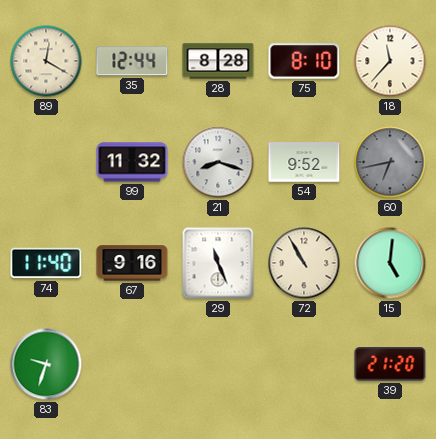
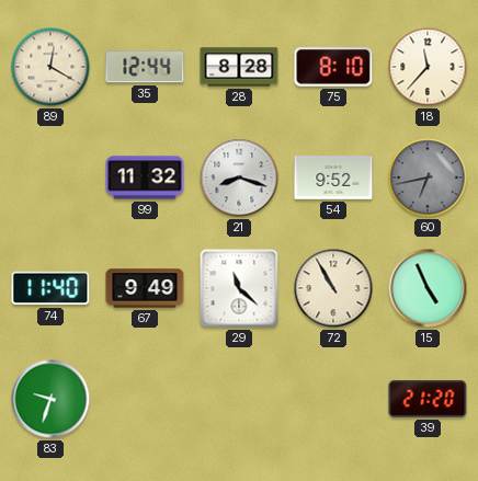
67: 9:16 -> 9:49
29: 11:26 -> 11:22
15: 5:01 -> 4:56
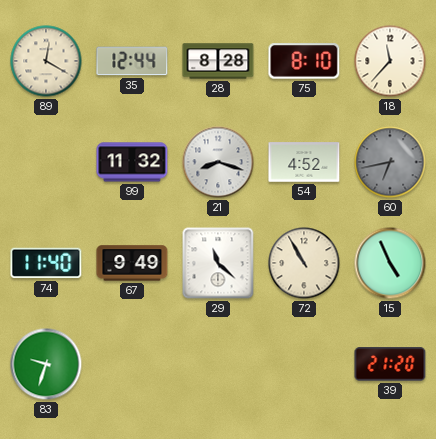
54: 9:52 -> 4:52
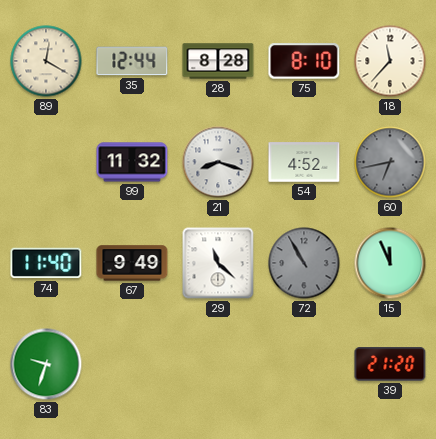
72 dial: cream -> grey
15: 4:56 -> 11:56
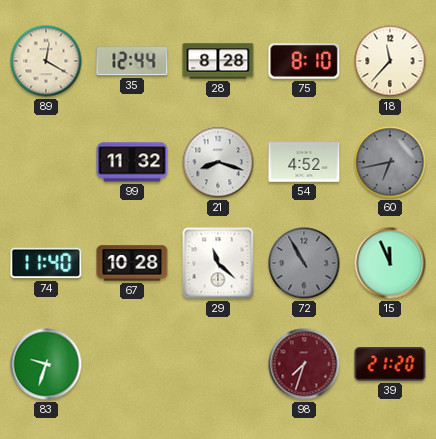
67: 9:49 -> 10:28
98: none -> 7:33
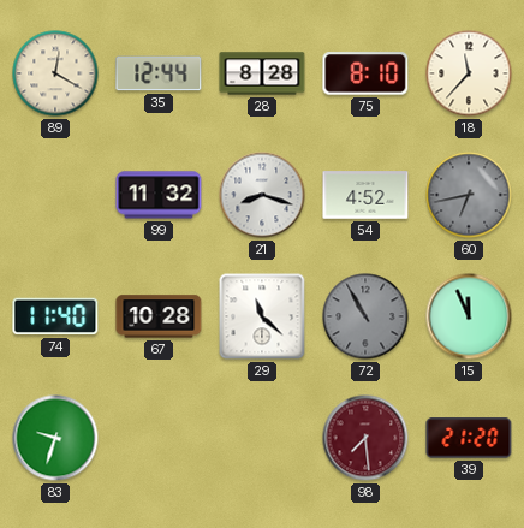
98: 7:33 -> 7:29
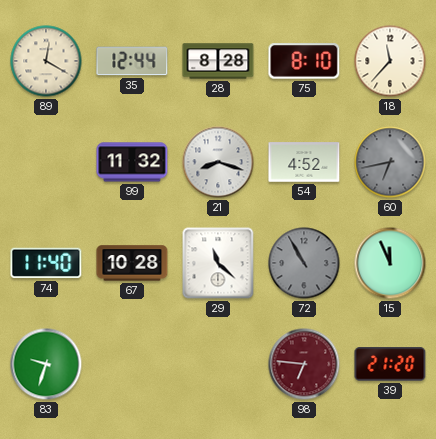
98: 7:29 -> 6:46
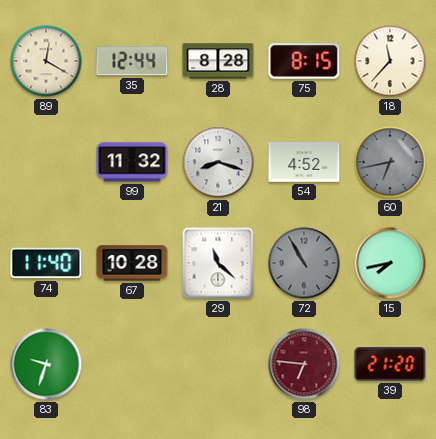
75: 8:10 -> 8:15
15: 11:56 -> 7:43
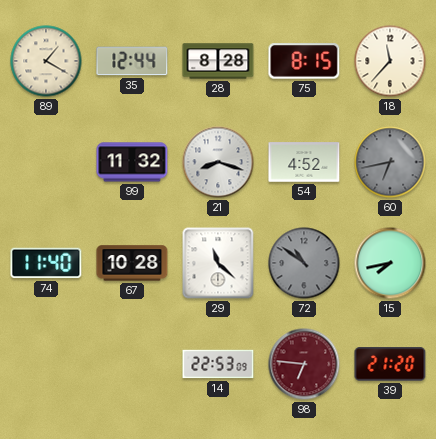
89: 12:20 -> 1:20
72: 10:55 -> 10:51
83: 9:33 -> none
14: none -> 22:53
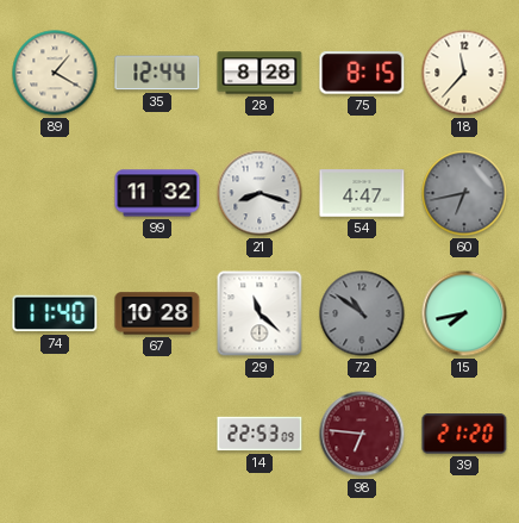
54: 4:52 -> 4:47
